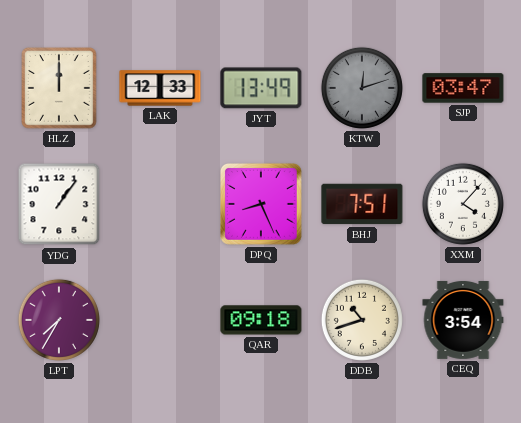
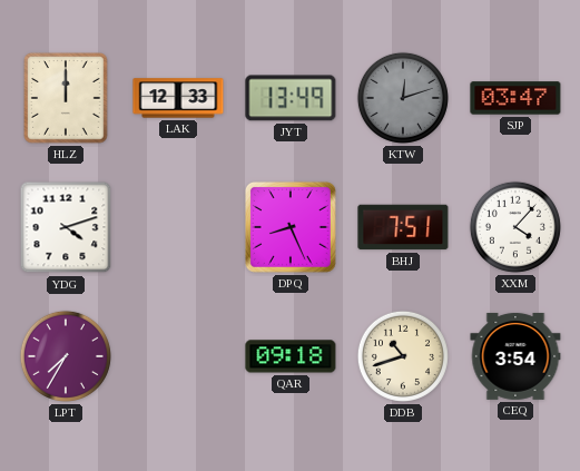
YDG: 1:06 -> 4:12
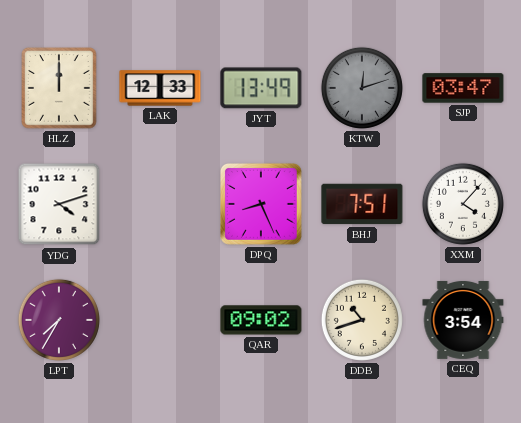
QAR: 09:18 -> 09:02
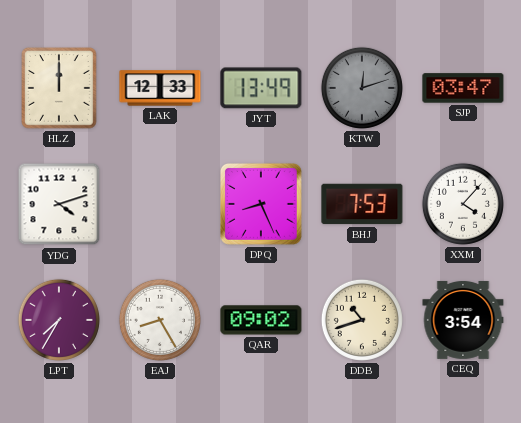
BHJ: 7:51 -> 7:53
EAJ: none -> 8:25
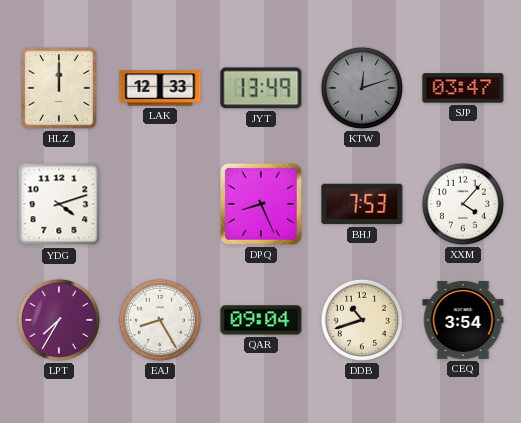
QAR: 09:02 -> 09:04
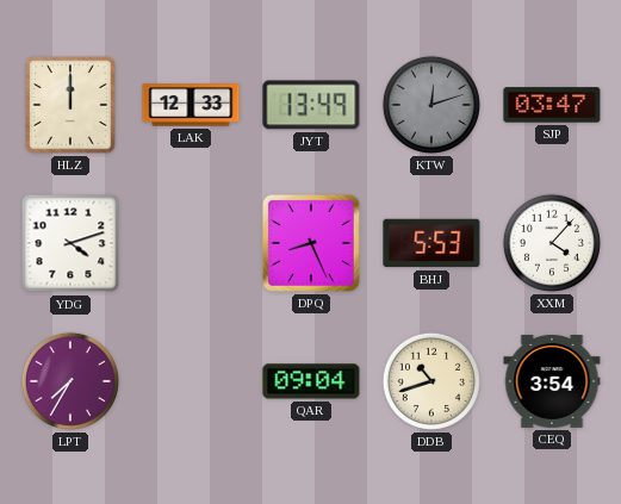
BHJ: 7:53 -> 5:53
EAJ: 8:25 -> none
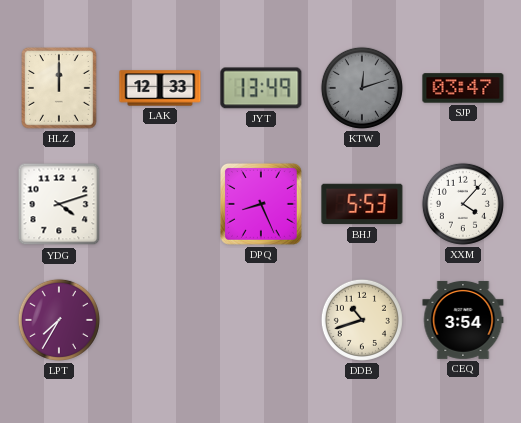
QAR: 09:04 -> none
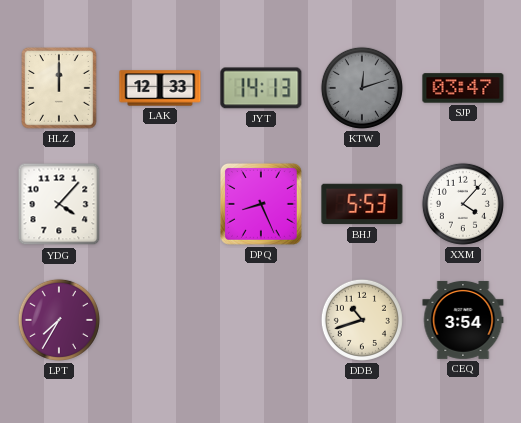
JYT: 13:49 -> 14:13
YDG: 4:12 -> 4:07
